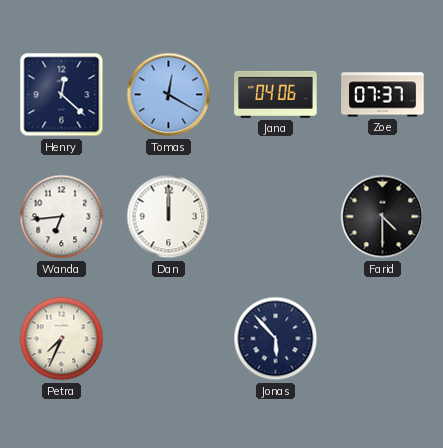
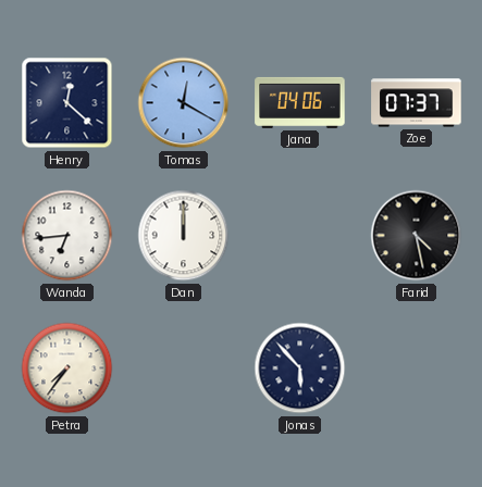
Farid: 4:30 -> 4:28
Petra: 7:34 -> 7:36
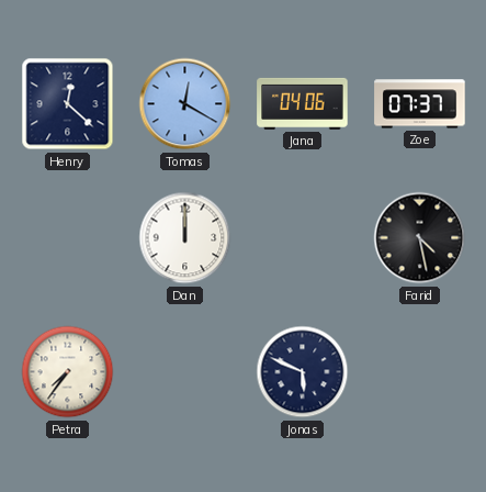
Wanda: 6:44 -> none
Jonas: 5:53 -> 5:49
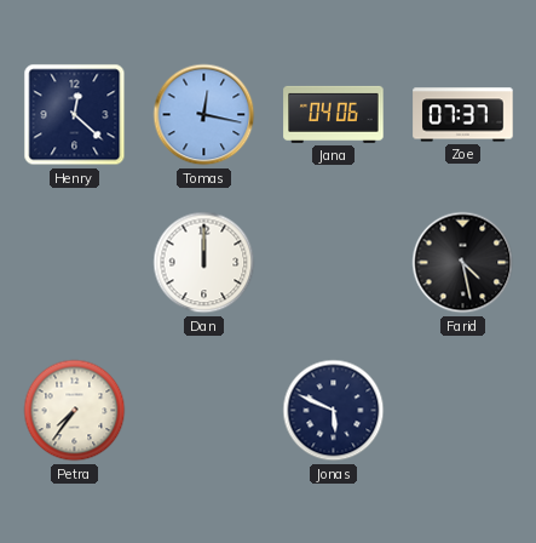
Tomas: 12:20 -> 12:17
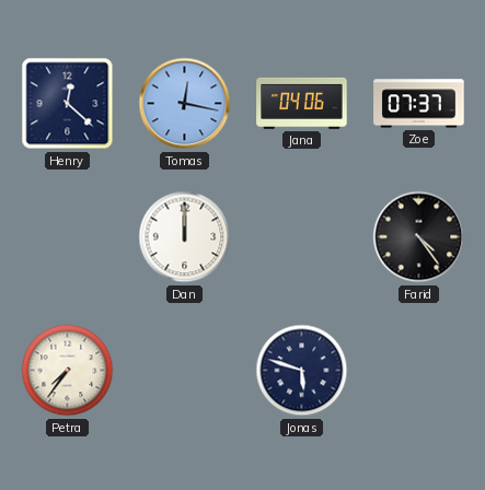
Farid: 4:28 -> 4:24
Jonas: 5:49 -> 5:48
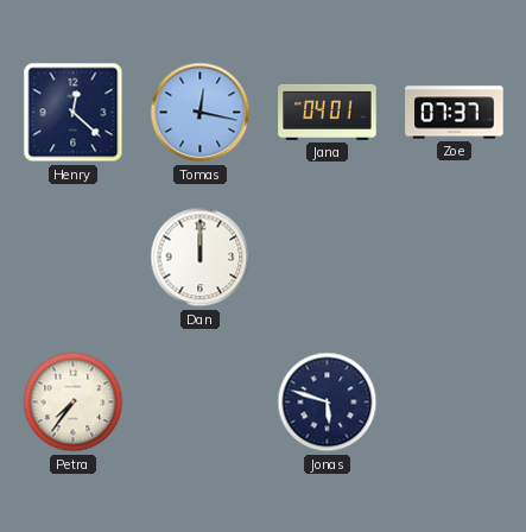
Jana: 04:06 -> 04:01
Farid: 4:24 -> none
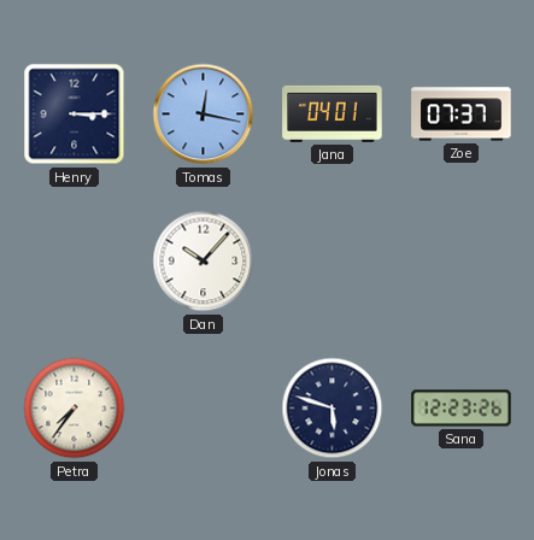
Henry: 12:22 -> 3:15
Dan: 12:00 -> 10:07
Sana: none -> 12:23
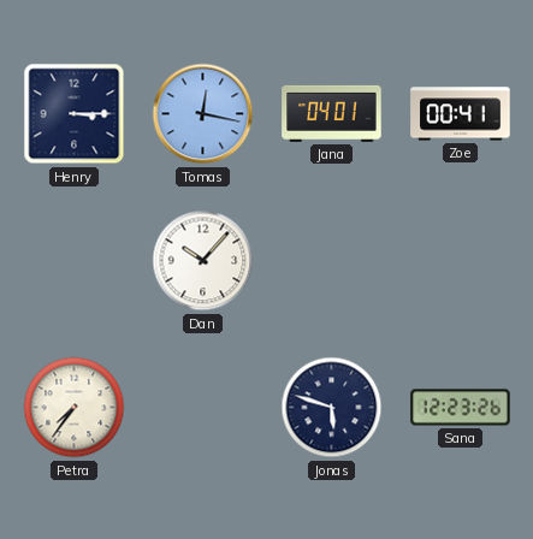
Zoe: 07:37 -> 00:41
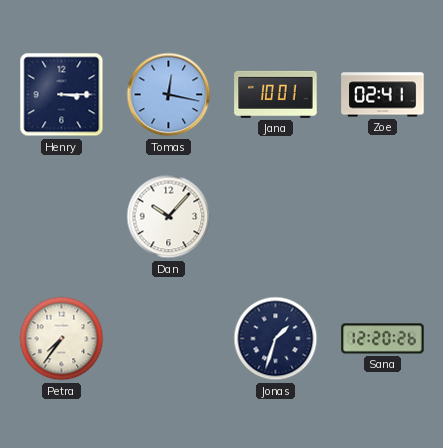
Jana: 04:01 -> 10:01
Zoe: 00:41 -> 02:41
Jonas: 5:48 -> 1:33
Sana: 12:23 -> 12:20
